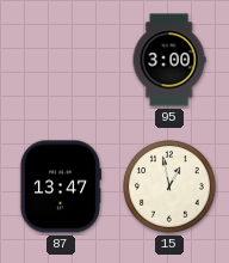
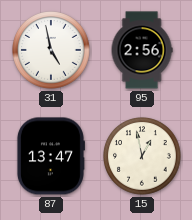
31: none -> 4:58
95: 3:00 -> 2:56
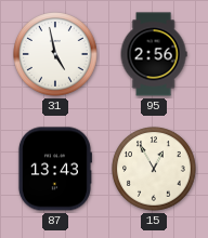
87: 13:47 -> 13:43
15: 12:58 -> 12:55
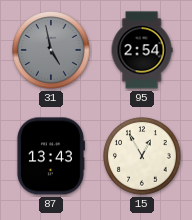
31 dial: white -> grey
95: 2:56 -> 2:54
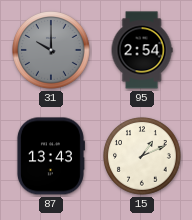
31: 4:58 -> 10:00
15: 12:55 -> 1:11
